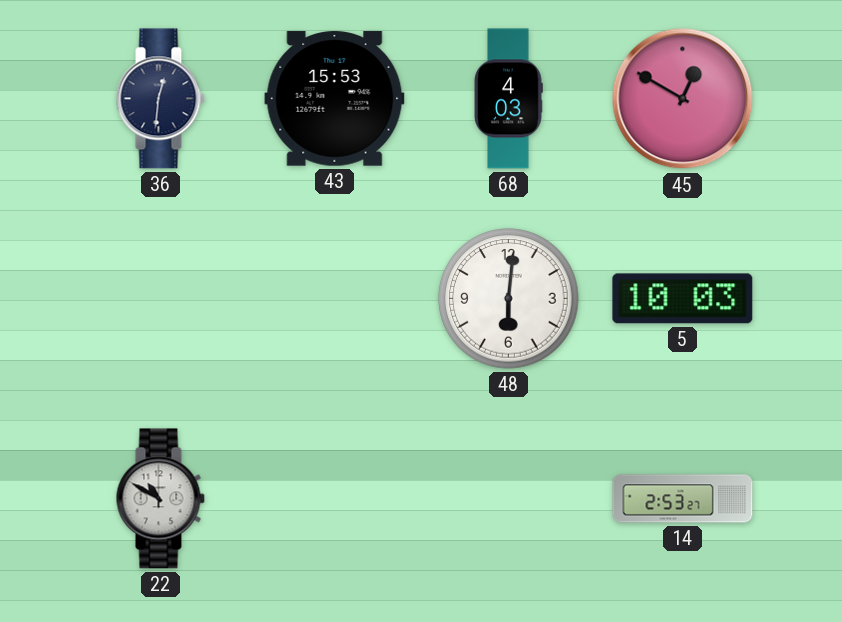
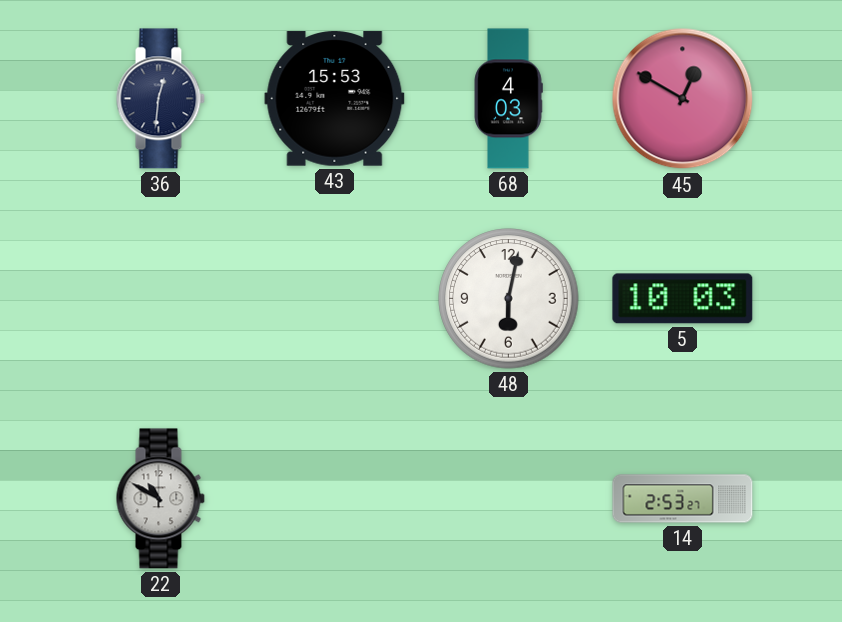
48: 6:01 -> 6:02
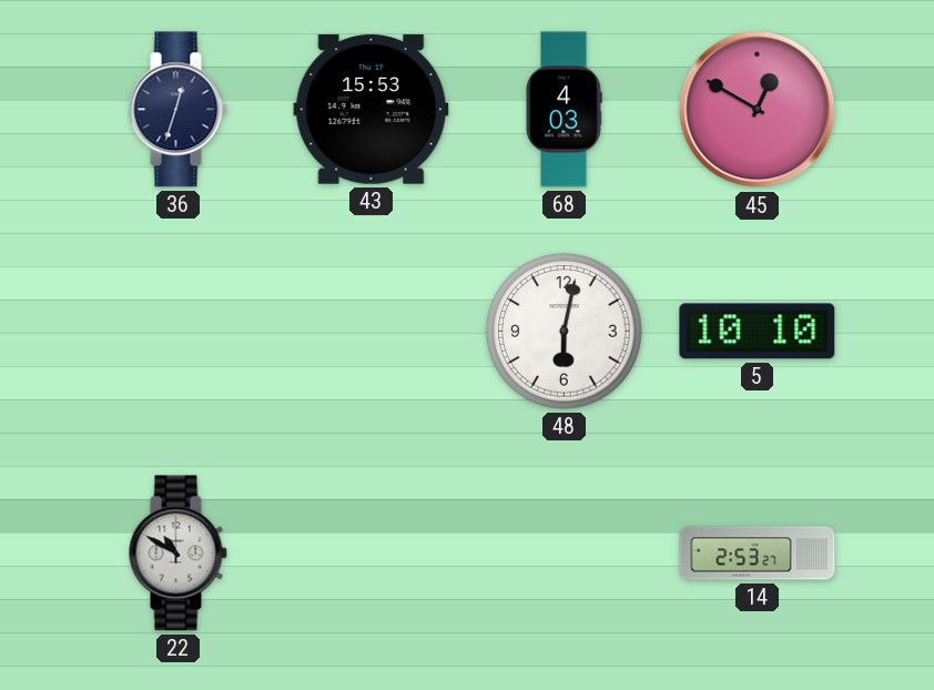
36: 12:31 -> 12:33
5: 10:03 -> 10:10
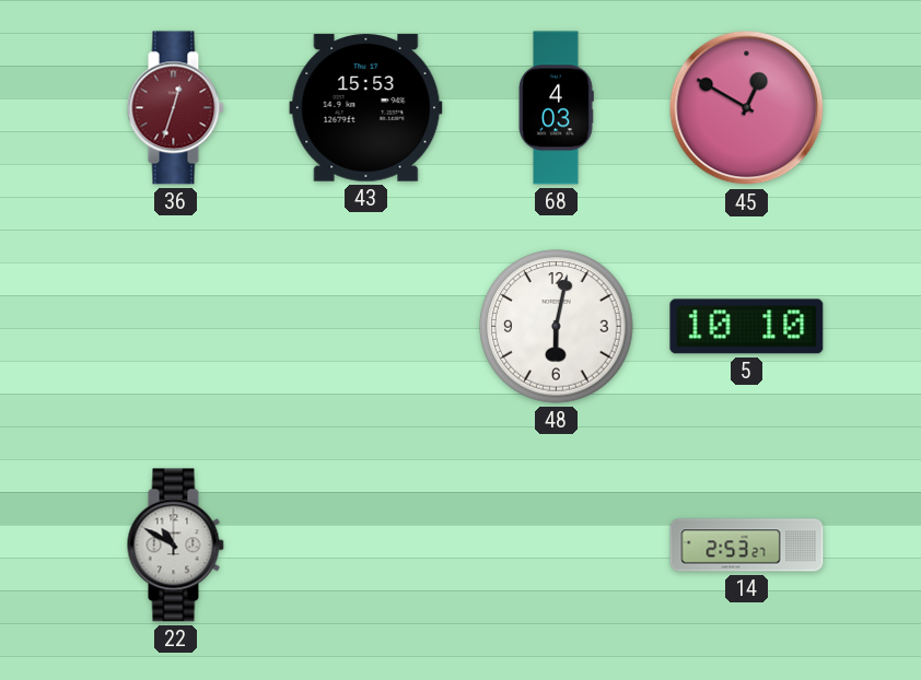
36 dial: navy -> burgundy
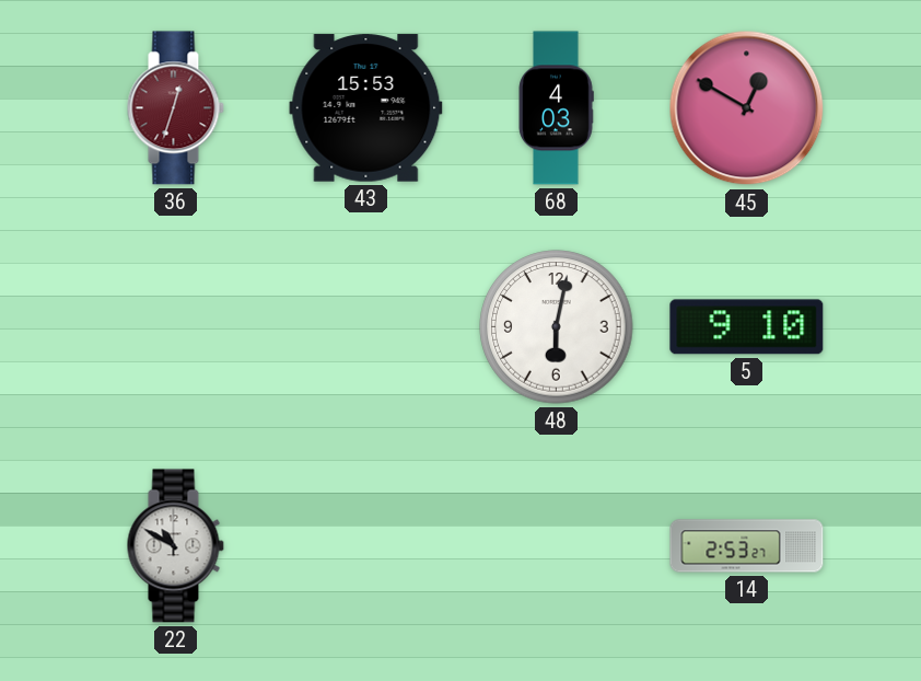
5: 10:10 -> 9:10
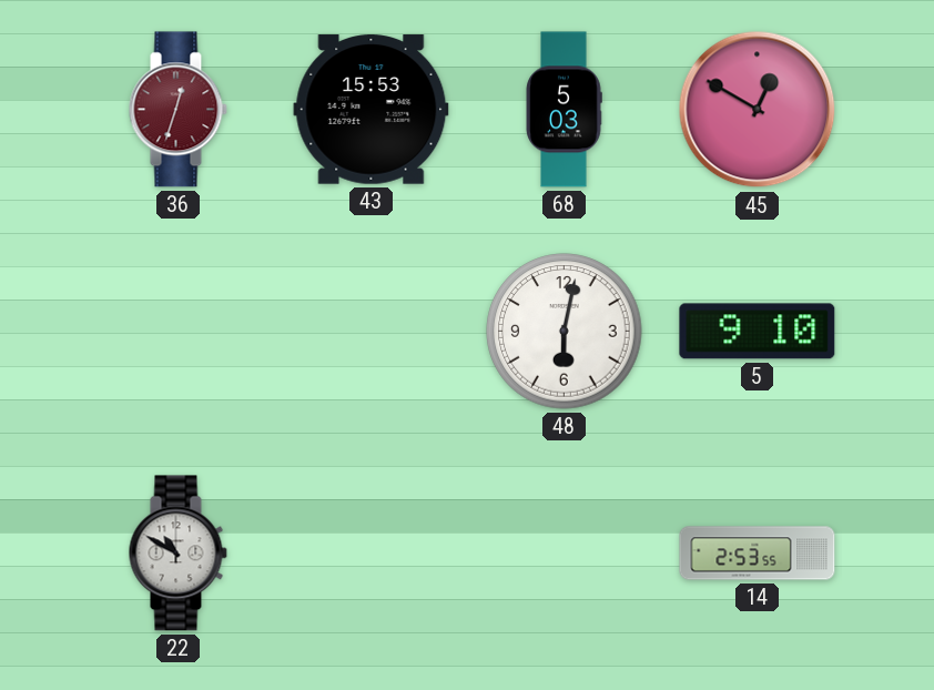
68: 4:03 -> 5:03
14: 2:53:27 -> 2:53:55
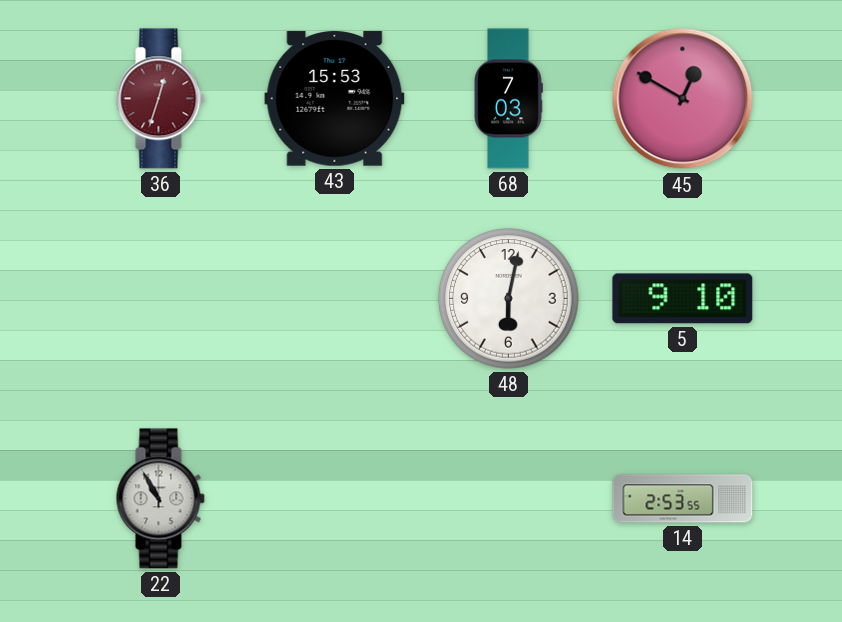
68: 5:03 -> 7:03
22: 10:50 -> 10:55
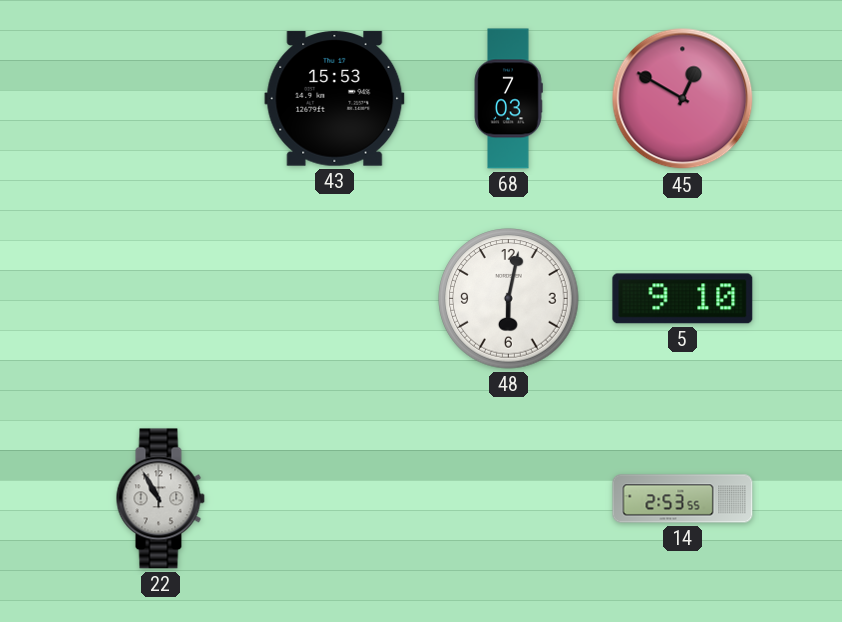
36: 12:33 -> none
